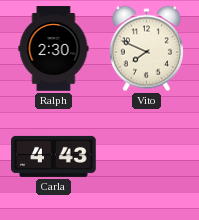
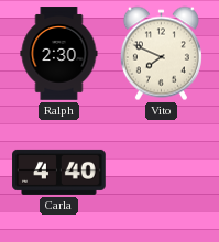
Carla: 4:43 -> 4:40
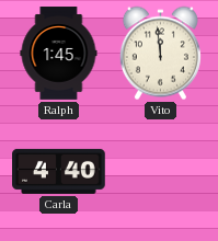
Ralph: 2:30 -> 1:45
Vito: 7:49 -> 11:59
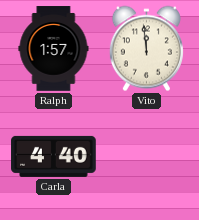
Ralph: 1:45 -> 1:57
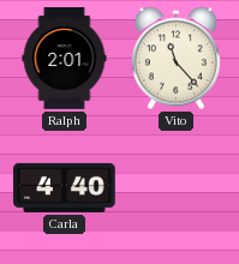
Ralph: 1:57 -> 2:01
Vito: 11:59 -> 11:23
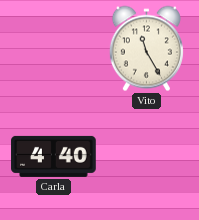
Ralph: 2:01 -> none
Vito: 11:23 -> 11:25
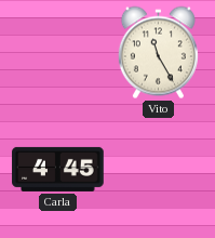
Carla: 4:40 -> 4:45
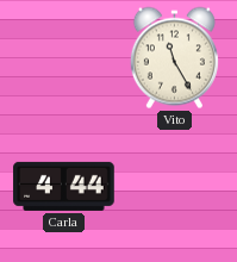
Carla: 4:45 -> 4:44
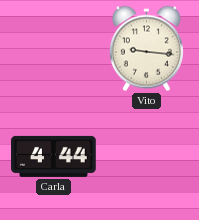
Vito: 11:25 -> 9:16
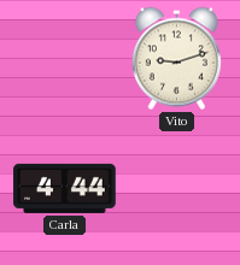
Vito: 9:16 -> 9:12
